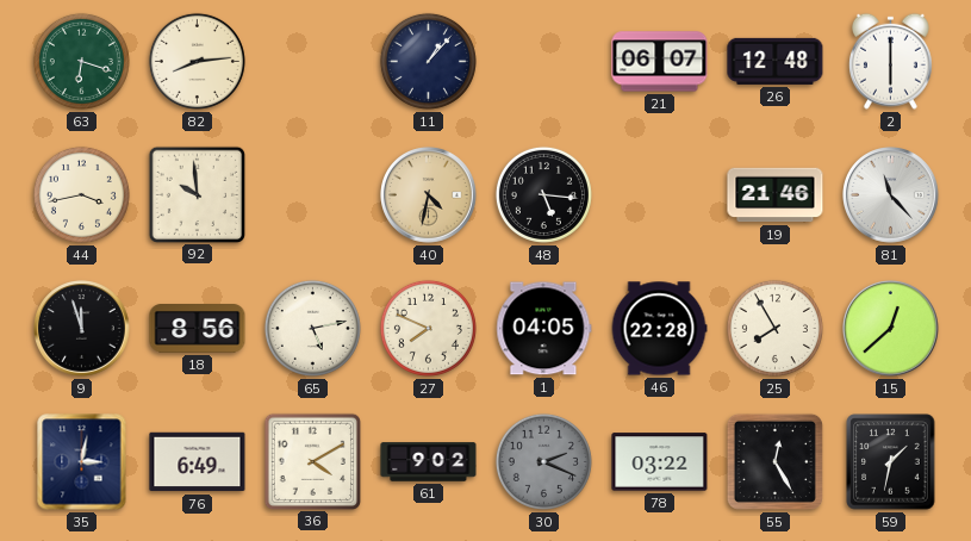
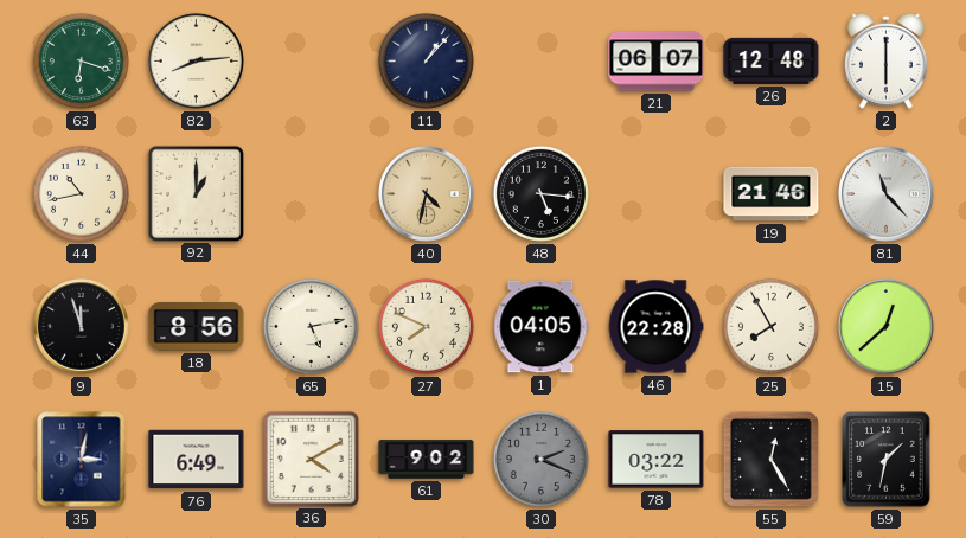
44: 3:43 -> 10:43
92: 9:59 -> 1:00
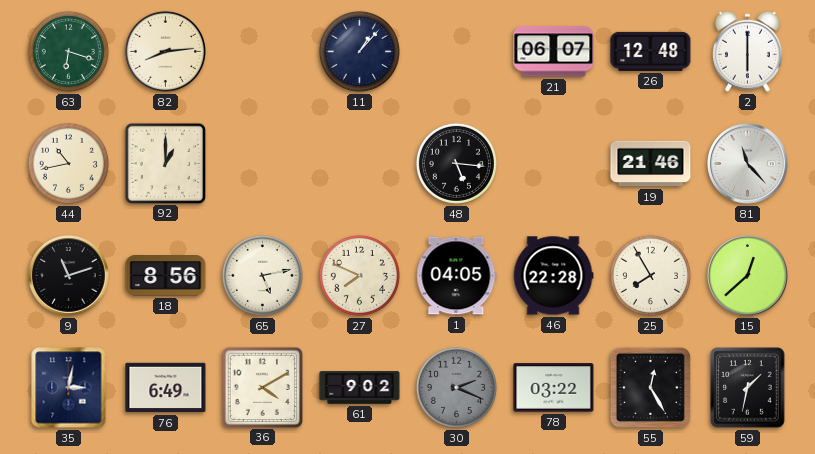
40: 4:32 -> none
9: 11:57 -> 11:12
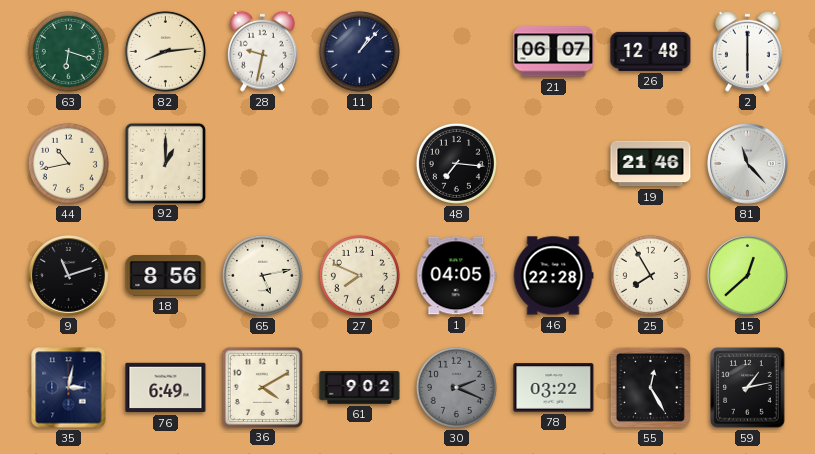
28: none -> 9:32
48: 5:16 -> 7:16
59: 1:32 -> 1:13
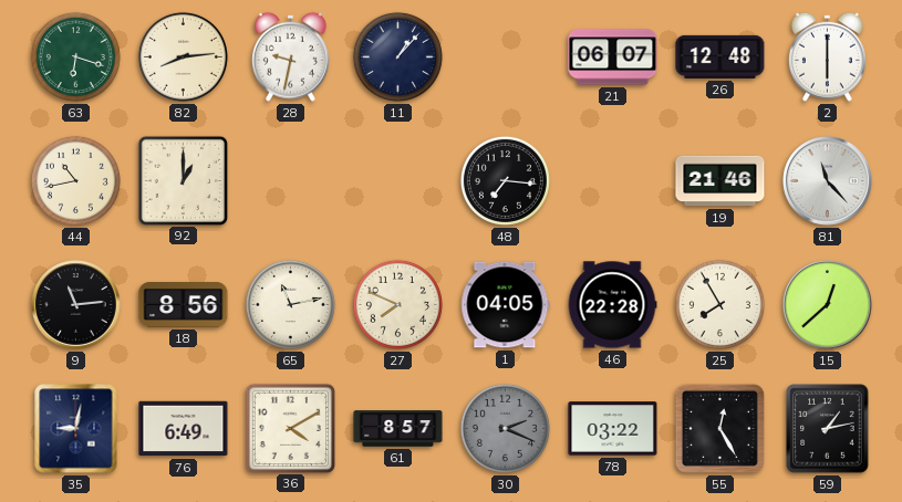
9: 11:12 -> 11:14
65: 5:13 -> 11:13
35: 3:02 -> 9:02
61: 9:02 -> 8:57
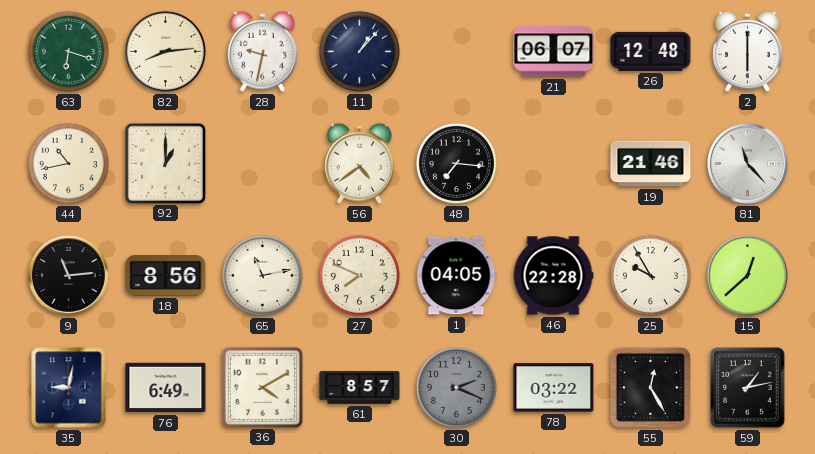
56: none -> 4:39
25: 7:55 -> 9:55
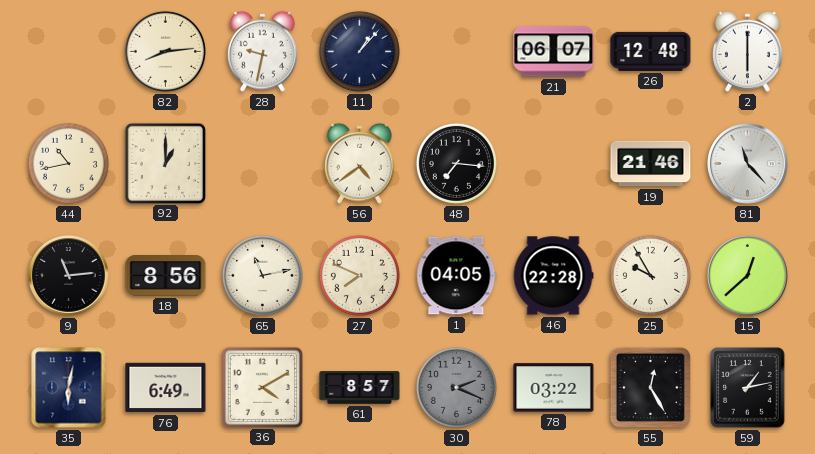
63: 6:18 -> none
35: 9:02 -> 6:02
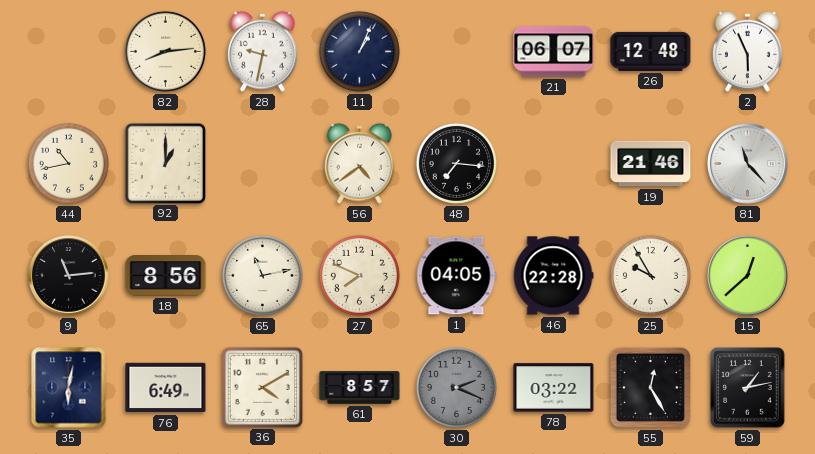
11: 1:07 -> 1:04
2: 6:00 -> 5:56
